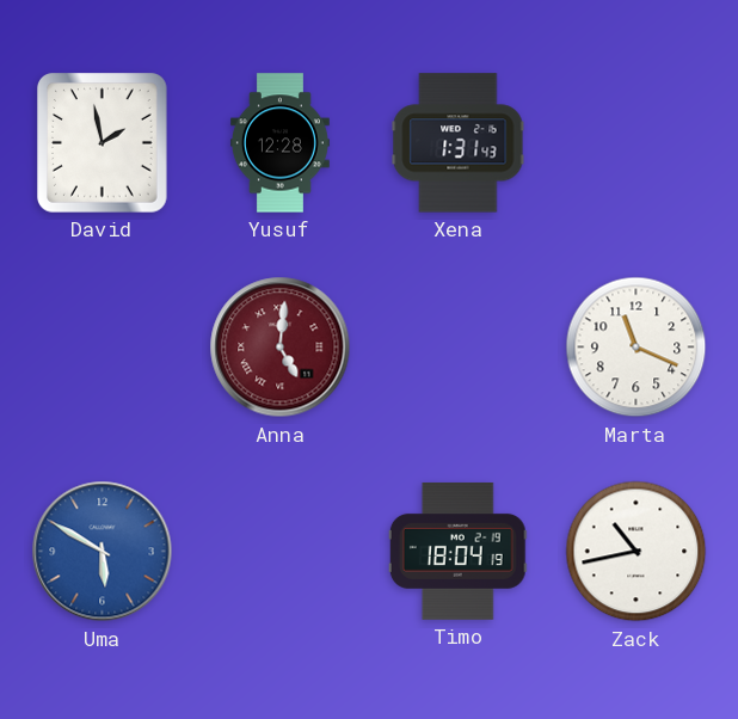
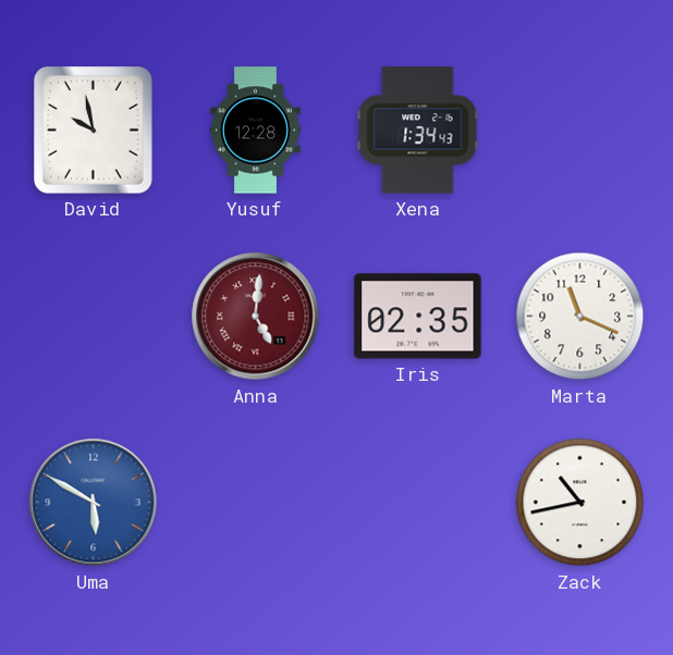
David: 1:58 -> 9:58
Xena: 1:31 -> 1:34
Iris: none -> 02:35
Timo: 18:04 -> none
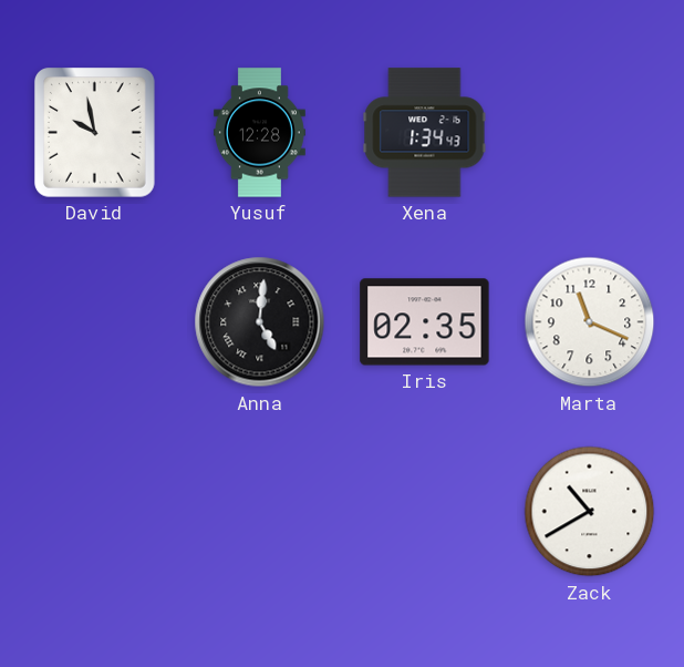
Anna dial: burgundy -> black
Uma: 5:50 -> none
Zack: 10:43 -> 10:40
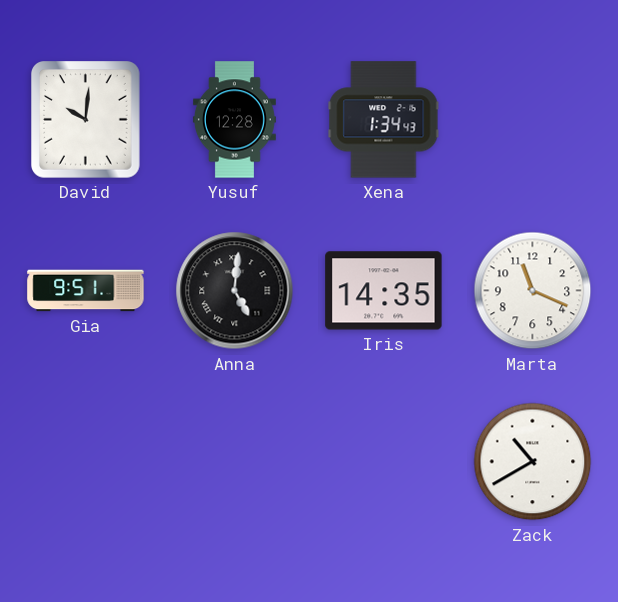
David: 9:58 -> 10:01
Gia: none -> 9:51
Iris: 02:35 -> 14:35
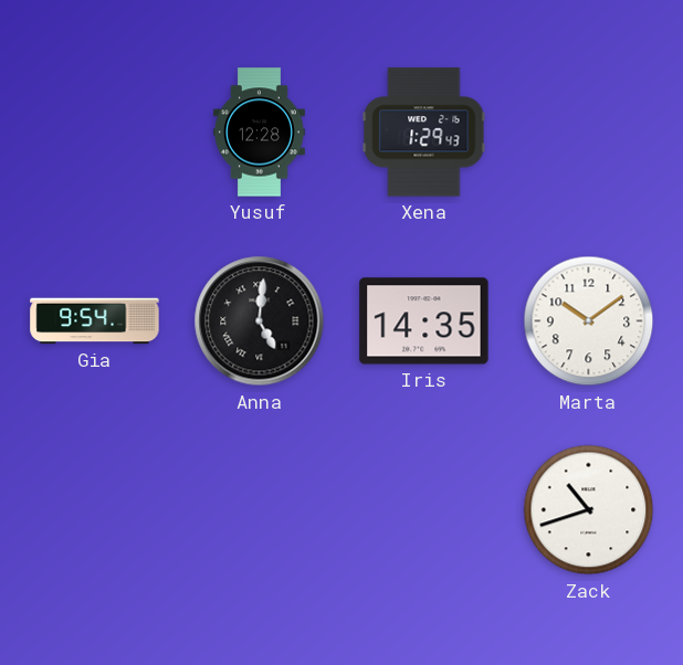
David: 10:01 -> none
Xena: 1:34 -> 1:29
Gia: 9:51 -> 9:54
Marta: 11:19 -> 10:09
Zack: 10:40 -> 10:42
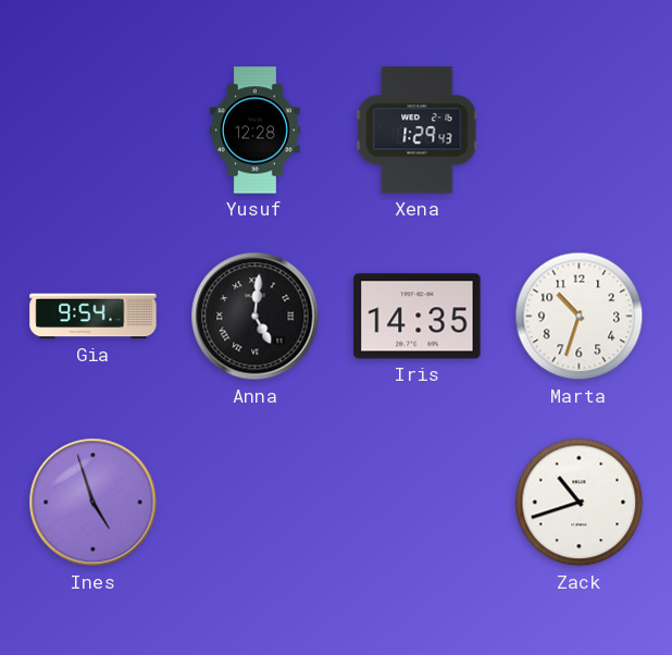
Marta: 10:09 -> 10:33
Ines: none -> 4:57
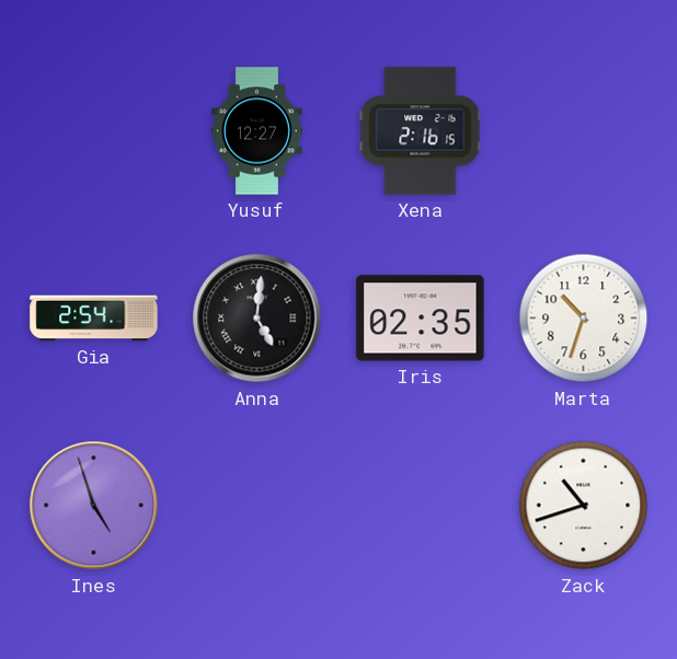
Yusuf: 12:28 -> 12:27
Xena: 1:29 -> 2:16
Gia: 9:54 -> 2:54
Iris: 14:35 -> 02:35
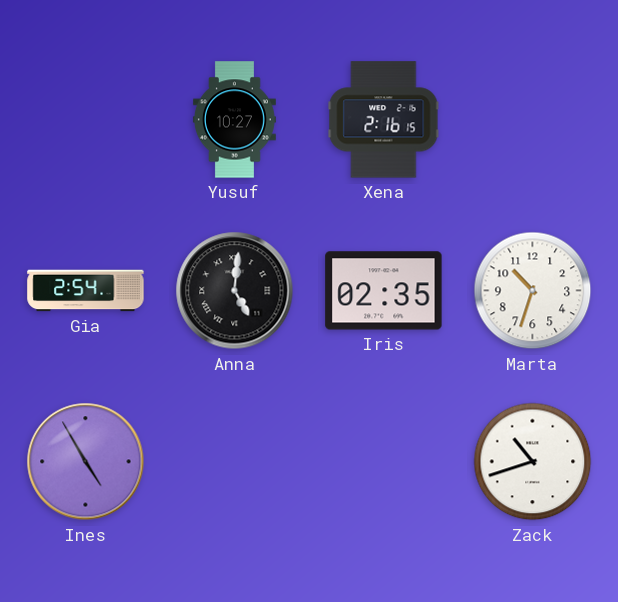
Yusuf: 12:27 -> 10:27
Ines: 4:57 -> 4:55
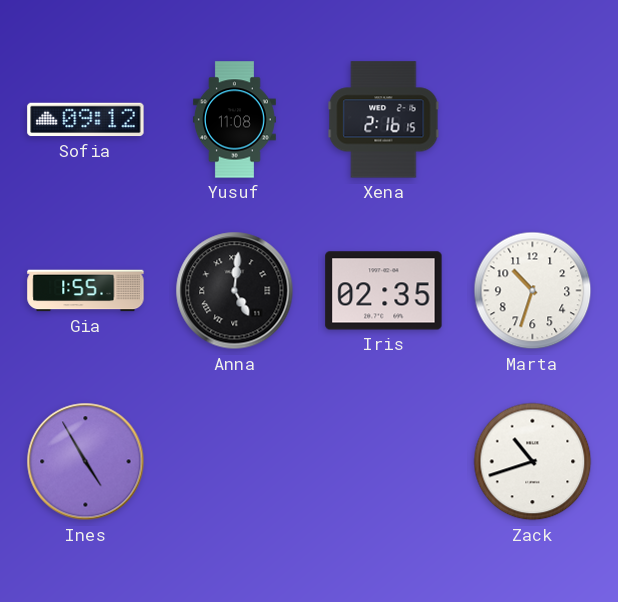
Sofia: none -> 09:12
Yusuf: 10:27 -> 11:08
Gia: 2:54 -> 1:55
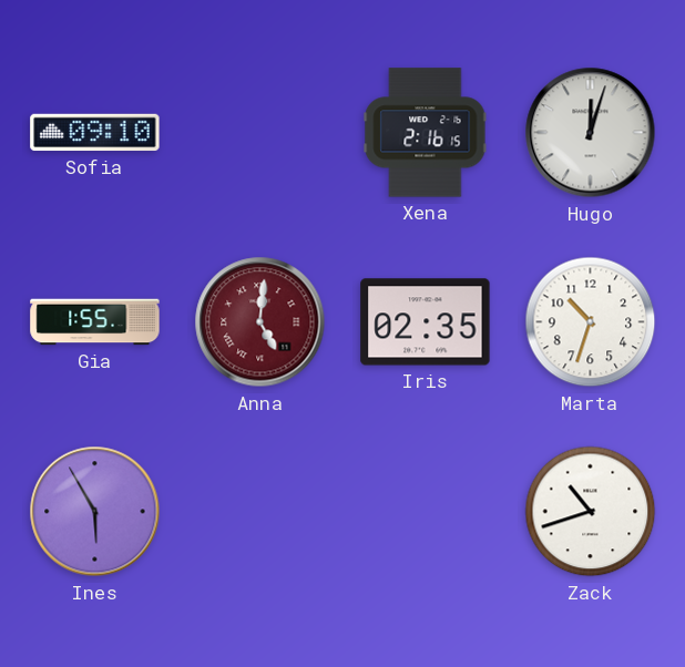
Sofia: 09:12 -> 09:10
Yusuf: 11:08 -> none
Hugo: none -> 12:03
Anna dial: black -> burgundy
Ines: 4:55 -> 5:55
